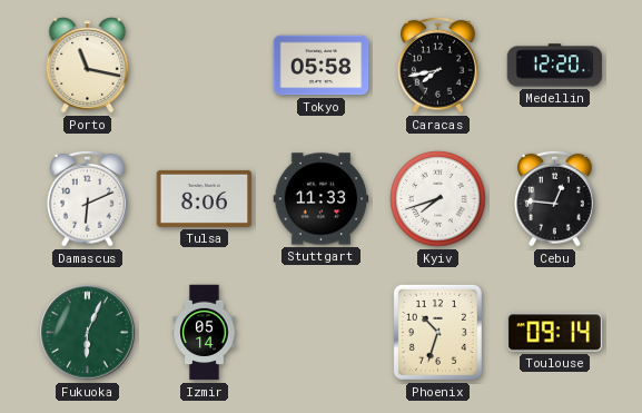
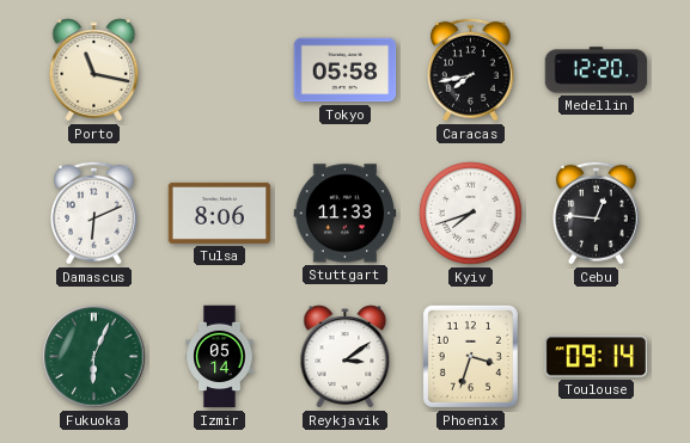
Reykjavik: none -> 3:09
Phoenix: 10:33 -> 3:33
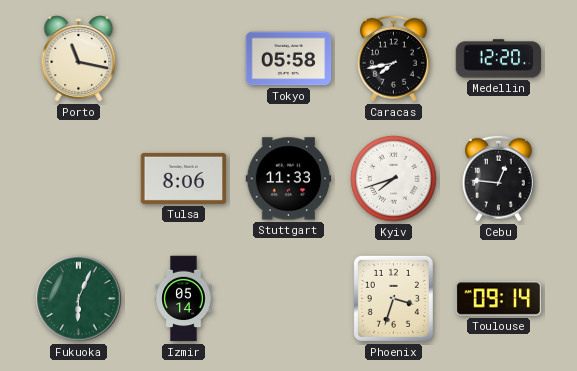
Damascus: 6:11 -> none
Reykjavik: 3:09 -> none
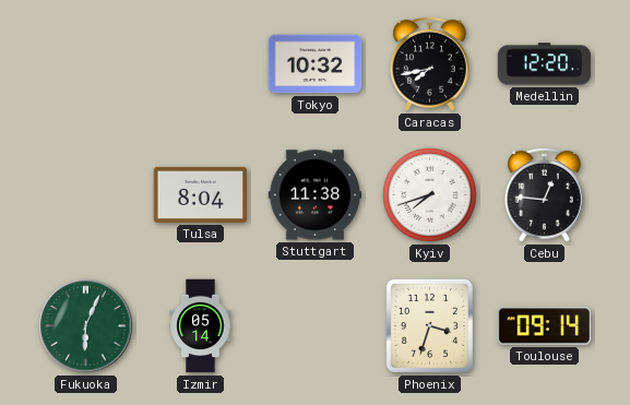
Porto: 11:17 -> none
Tokyo: 05:58 -> 10:32
Tulsa: 8:06 -> 8:04
Stuttgart: 11:33 -> 11:38
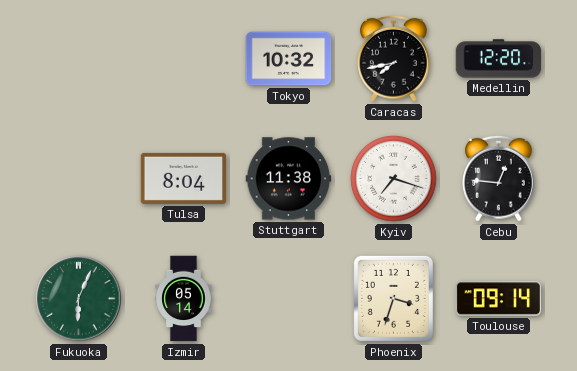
Kyiv: 7:42 -> 7:18
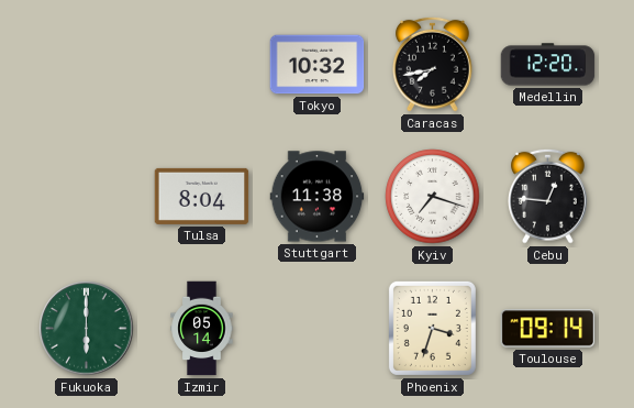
Fukuoka: 6:04 -> 6:00
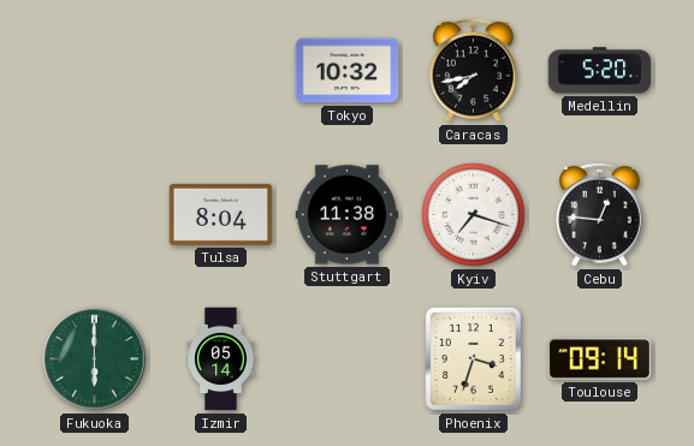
Medellin: 12:20 -> 5:20
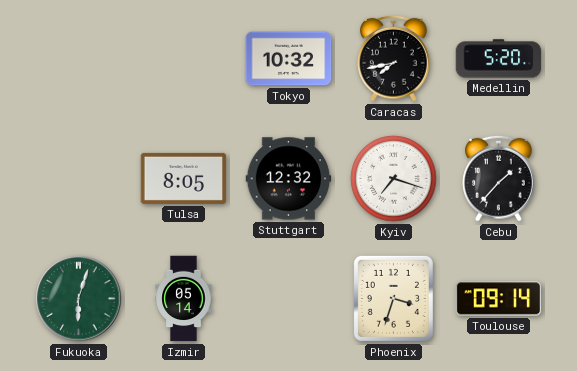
Tulsa: 8:04 -> 8:05
Stuttgart: 11:38 -> 12:32
Cebu: 12:46 -> 1:37
Fukuoka: 6:00 -> 6:03
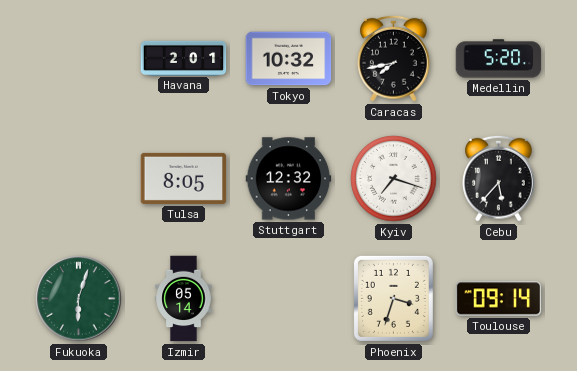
Havana: none -> 2:01
Cebu: 1:37 -> 5:37
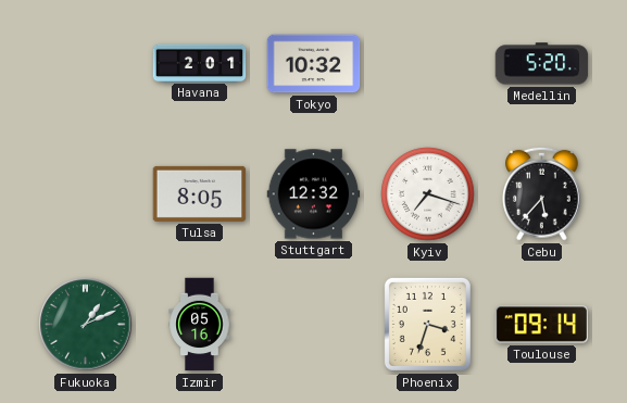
Caracas: 7:43 -> none
Fukuoka: 6:03 -> 1:11
Izmir: 05:14 -> 05:16
